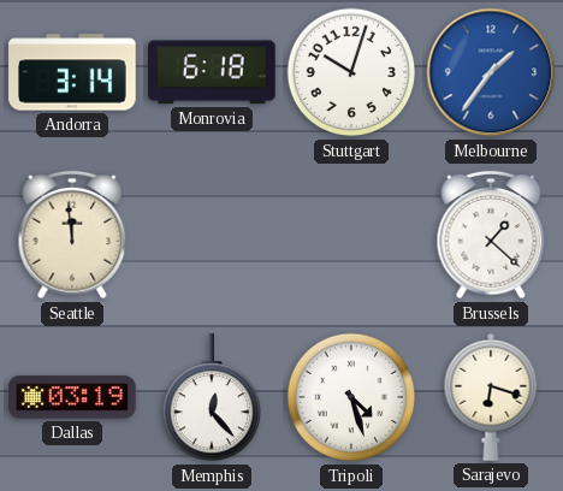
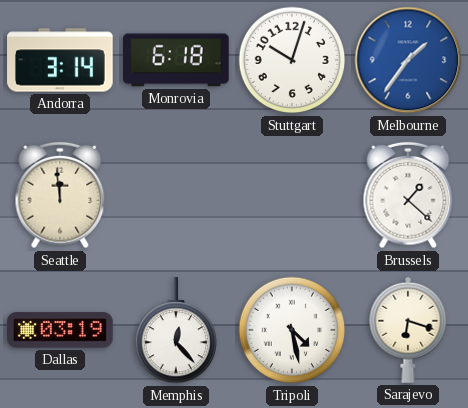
Tripoli: 4:27 -> 4:28
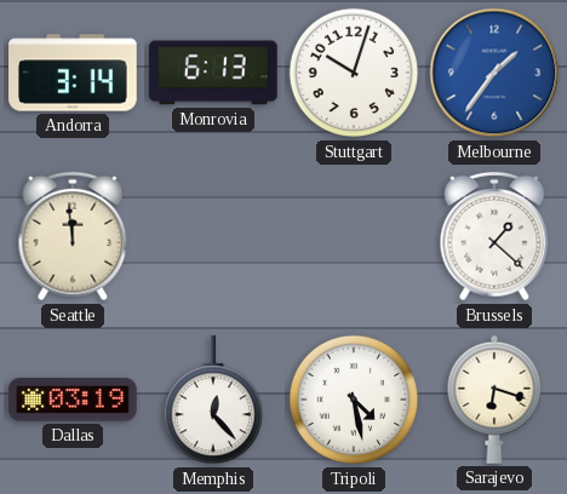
Monrovia: 6:18 -> 6:13
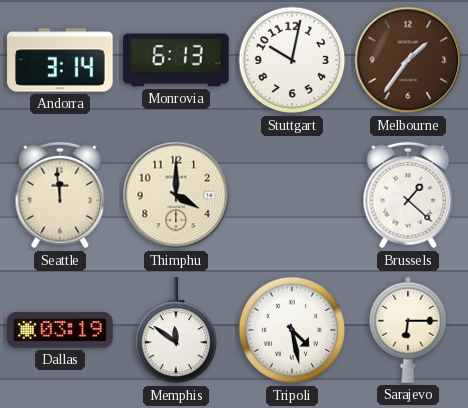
Stuttgart: 10:03 -> 10:02
Melbourne dial: blue -> brown
Thimphu: none -> 4:00
Memphis: 12:23 -> 11:51
Sarajevo: 6:18 -> 6:15
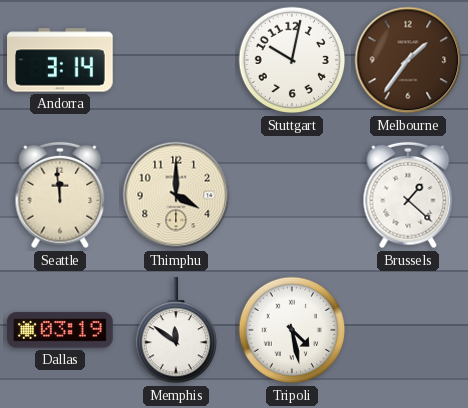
Monrovia: 6:13 -> none
Sarajevo: 6:15 -> none
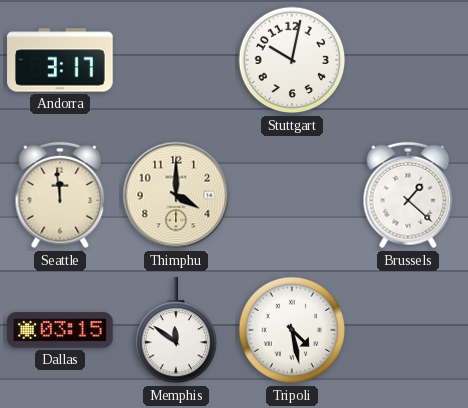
Andorra: 3:14 -> 3:17
Melbourne: 1:36 -> none
Dallas: 03:19 -> 03:15
